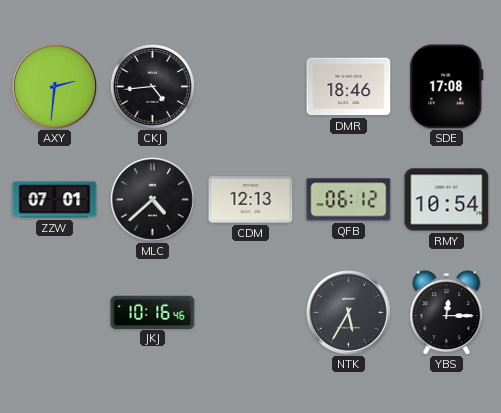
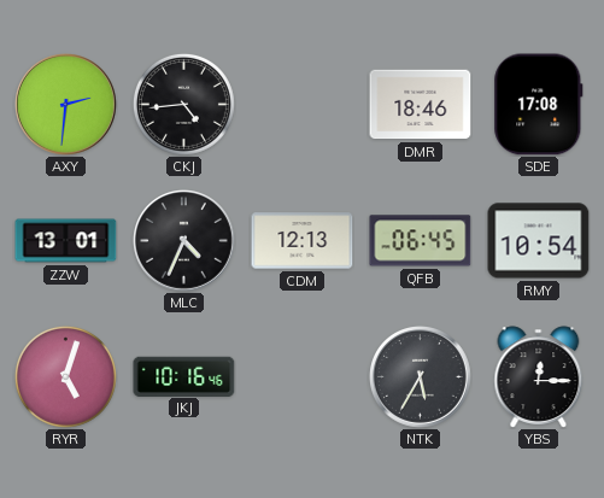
ZZW: 07:01 -> 13:01
MLC: 4:38 -> 4:34
QFB: 06:12 -> 06:45
RYR: none -> 5:03
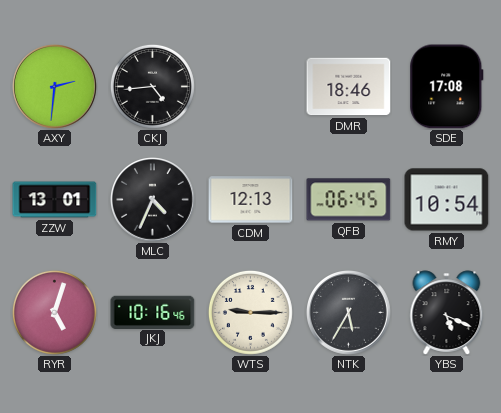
WTS: none -> 9:15
YBS: 12:15 -> 5:19
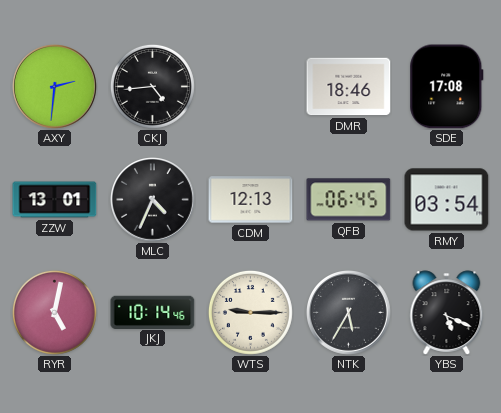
RMY: 10:54 -> 03:54
RYR: 5:03 -> 5:02
JKJ: 10:16 -> 10:14
